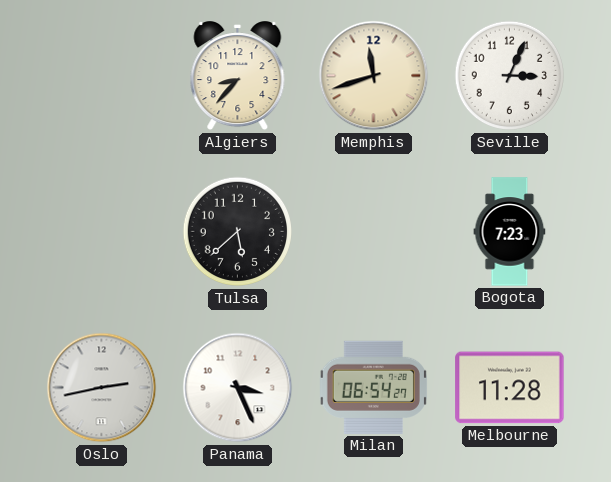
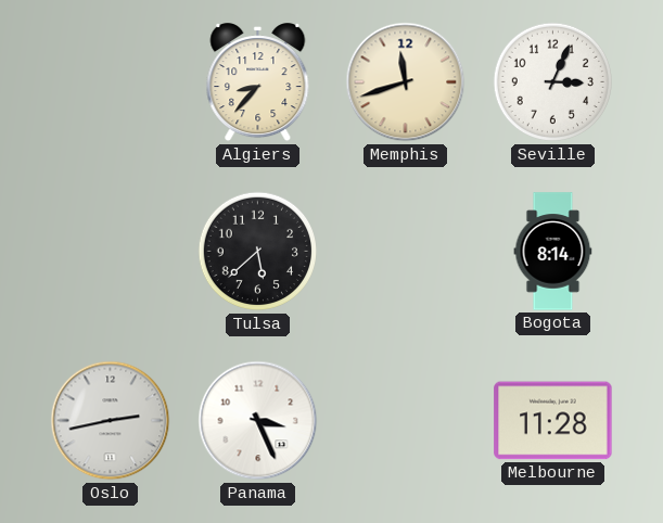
Bogota: 7:23 -> 8:14
Milan: 06:54 -> none
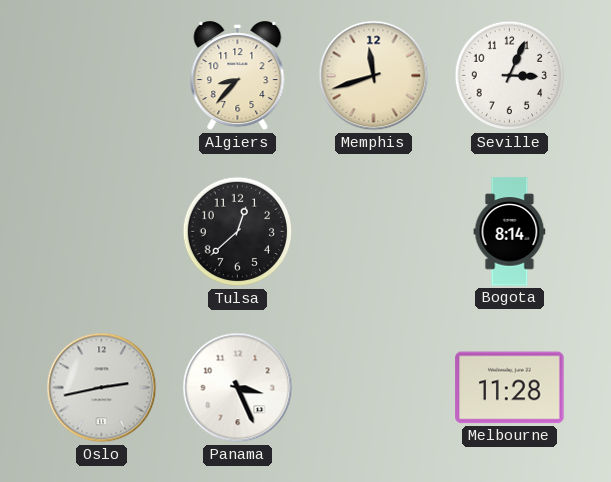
Tulsa: 5:38 -> 12:38
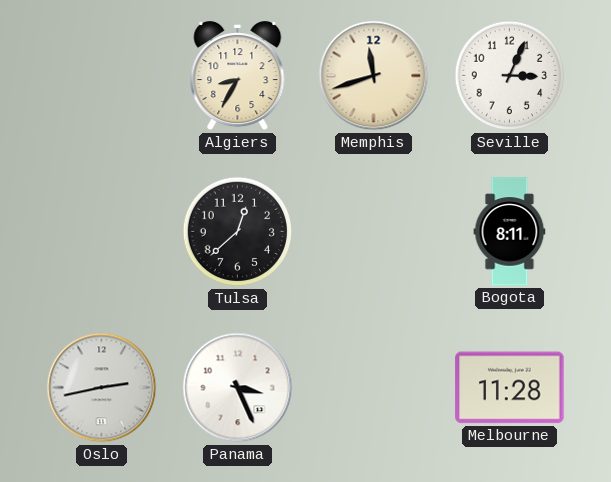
Algiers: 8:37 -> 8:35
Bogota: 8:14 -> 8:11
